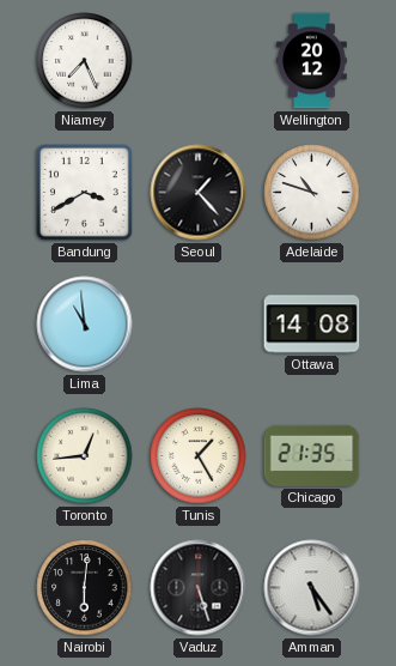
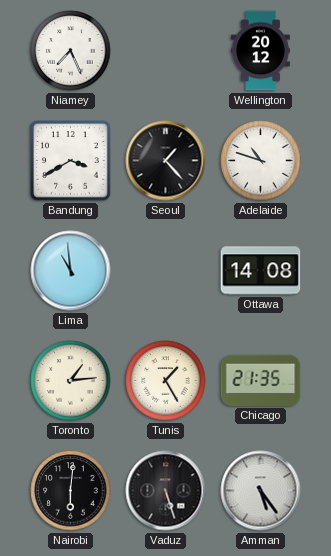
Toronto: 12:44 -> 1:14
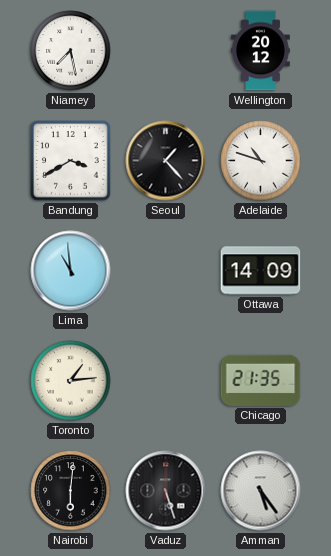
Niamey: 7:26 -> 7:28
Ottawa: 14:08 -> 14:09
Tunis: 1:25 -> none
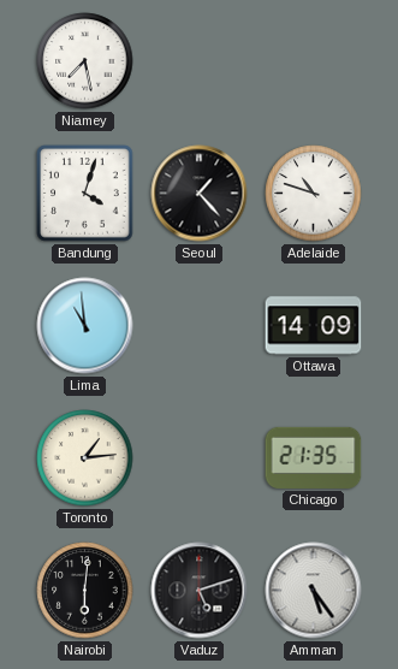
Wellington: 20:12 -> none
Bandung: 3:40 -> 4:03
Vaduz: 5:27 -> 5:12
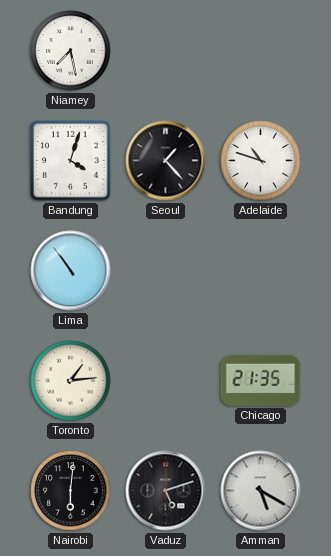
Lima: 10:59 -> 10:54
Ottawa: 14:09 -> none
Amman: 5:24 -> 5:20
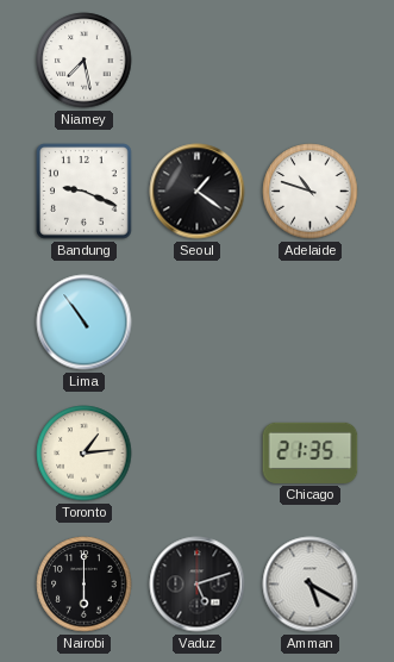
Bandung: 4:03 -> 9:19
Seoul: 1:23 -> 1:21
Nairobi: 6:01 -> 6:00
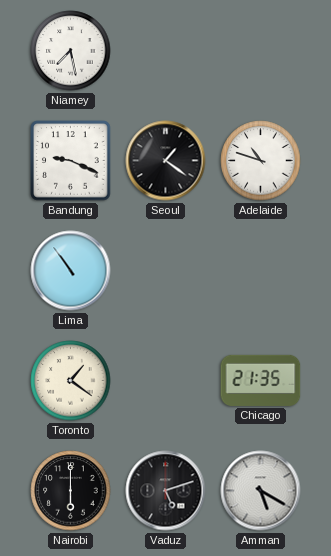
Toronto: 1:14 -> 1:21
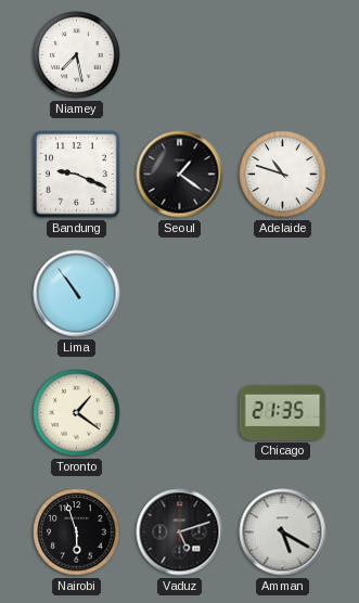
Nairobi: 6:00 -> 5:57
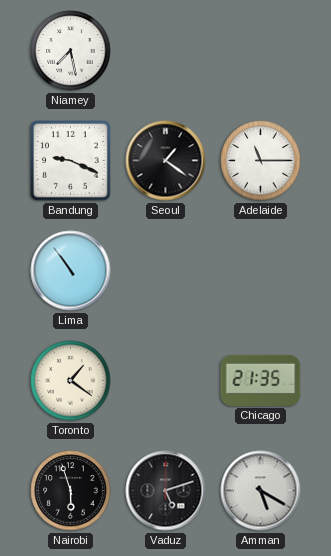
Adelaide: 10:48 -> 11:15
